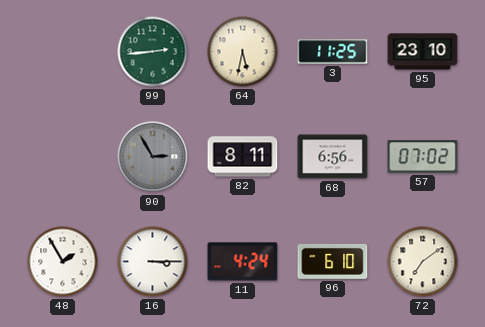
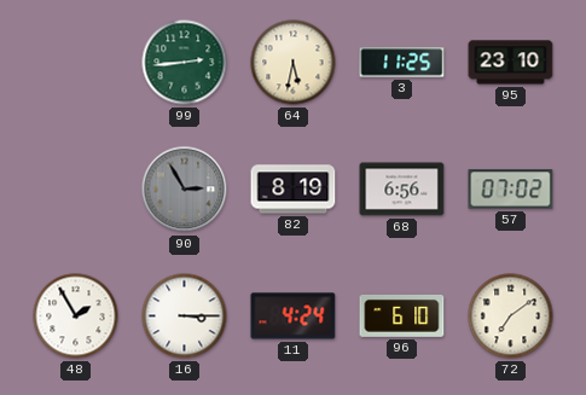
82: 8:11 -> 8:19
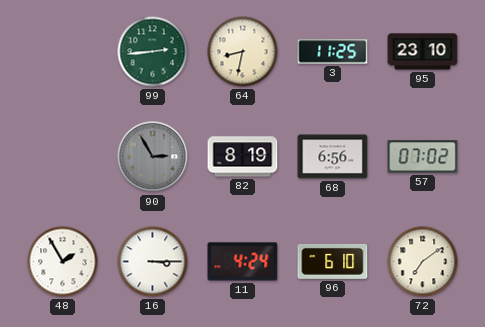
64: 5:32 -> 8:32
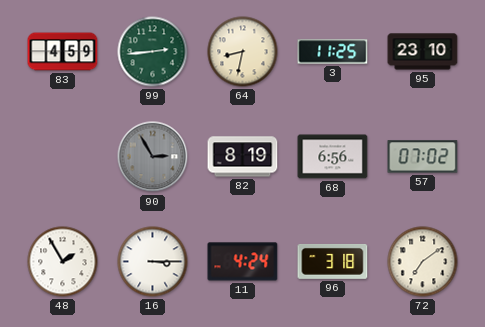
83: none -> 4:59
96: 6:10 -> 3:18
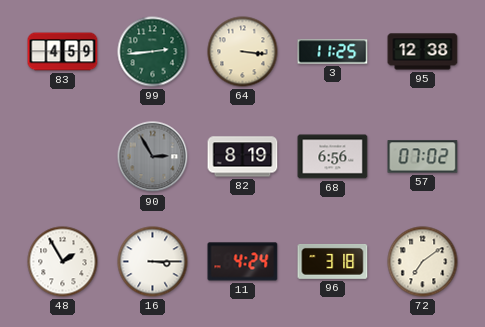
64: 8:32 -> 3:16
95: 23:10 -> 12:38
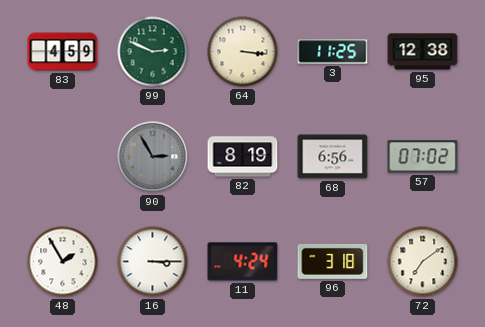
99: 2:44 -> 2:49
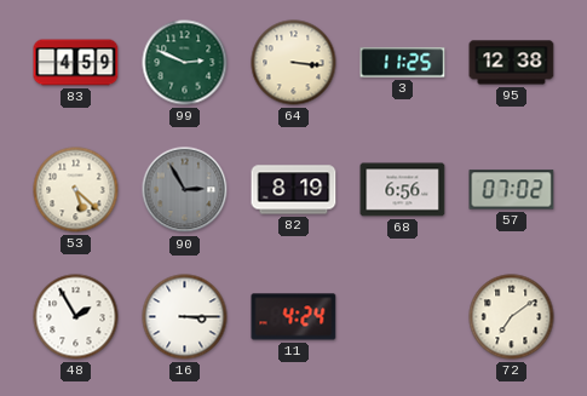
53: none -> 5:22
96: 3:18 -> none
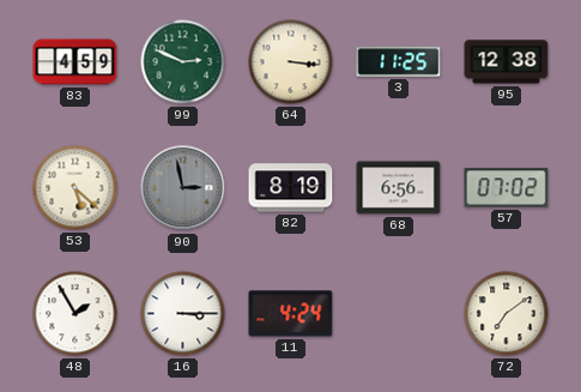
90: 2:55 -> 2:58
